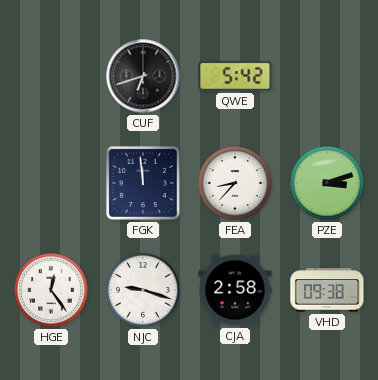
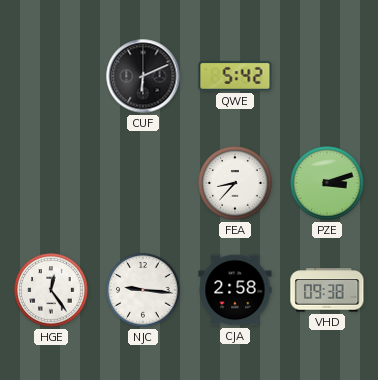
CUF: 6:42 -> 6:11
FGK: 11:59 -> none
NJC: 9:18 -> 9:16
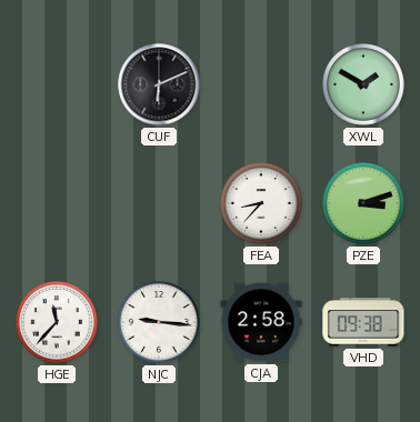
QWE: 5:42 -> none
XWL: none -> 1:50
HGE: 12:24 -> 11:37
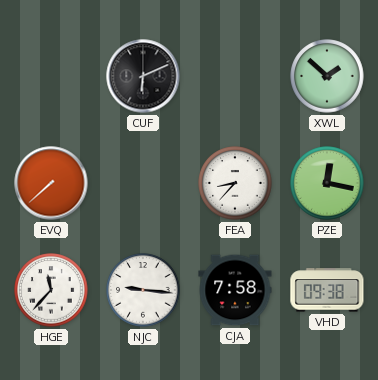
XWL: 1:50 -> 1:52
EVQ: none -> 7:38
PZE: 3:12 -> 12:17
CJA: 2:58 -> 7:58
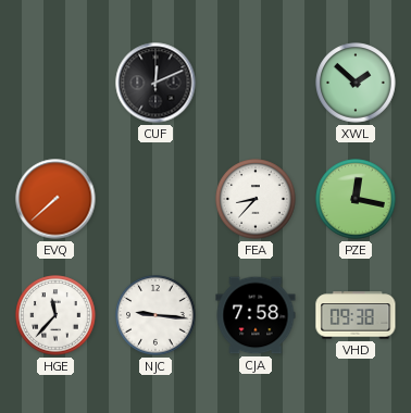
CUF: 6:11 -> 12:11
